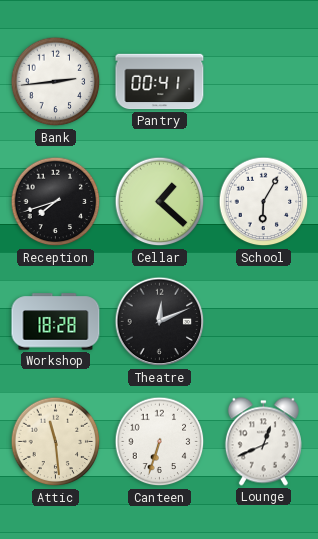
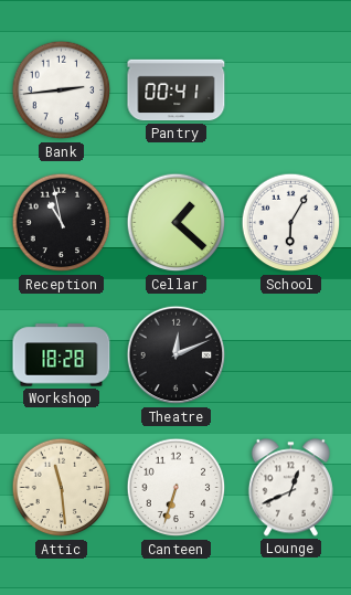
Reception: 7:42 -> 10:58
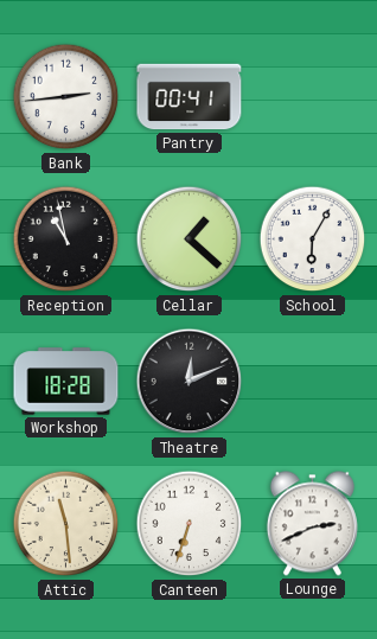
Lounge: 12:41 -> 2:41
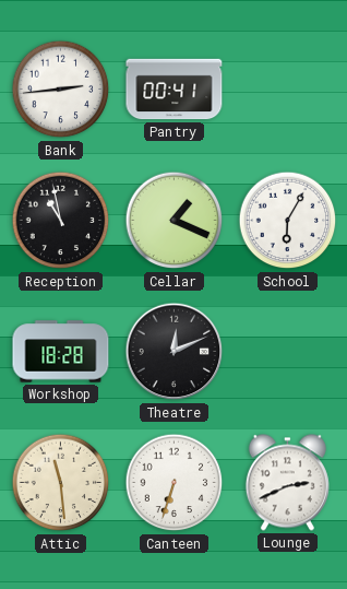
Cellar: 1:22 -> 1:19
